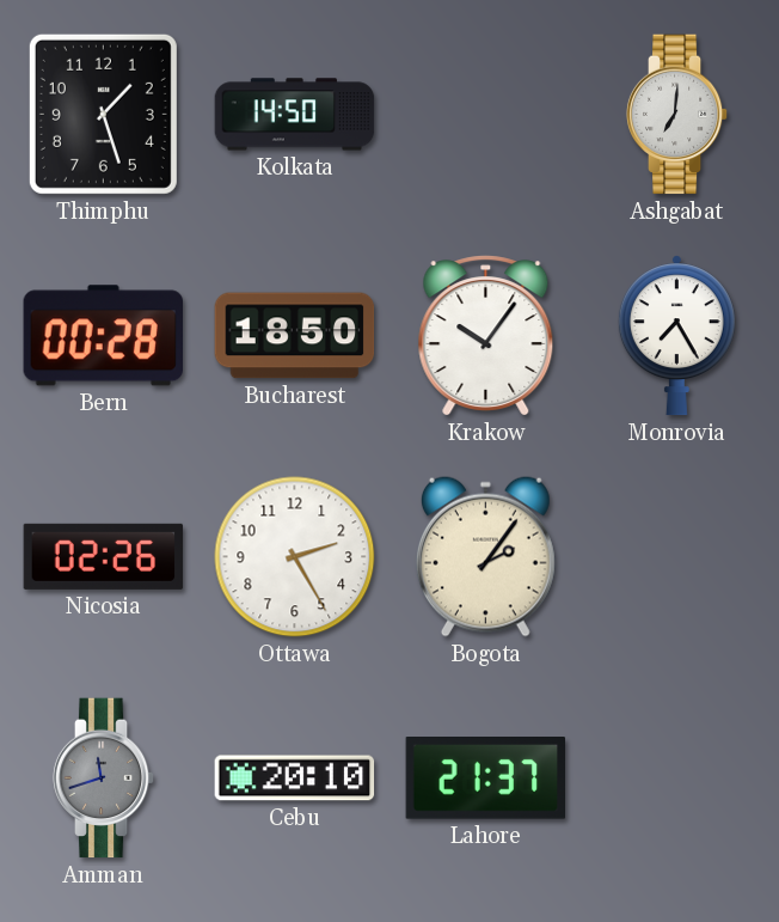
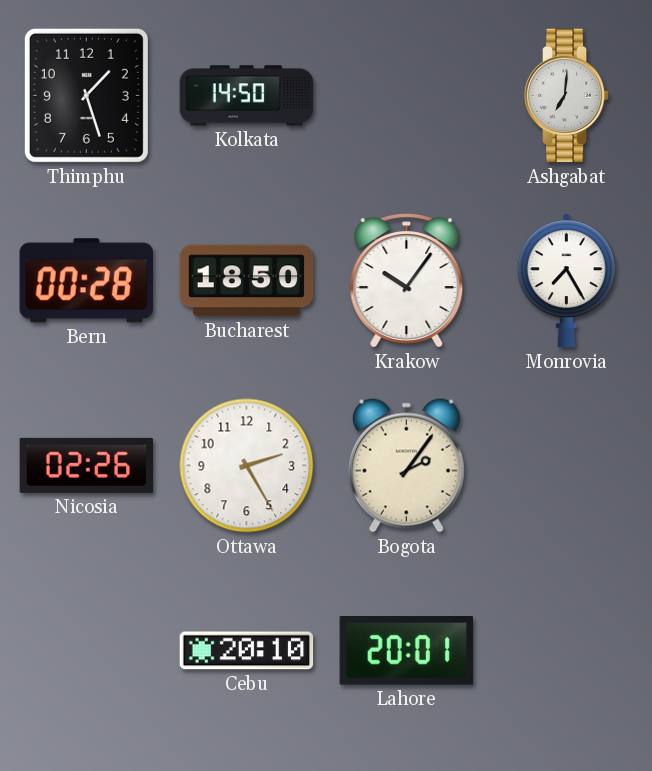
Amman: 11:42 -> none
Lahore: 21:37 -> 20:01
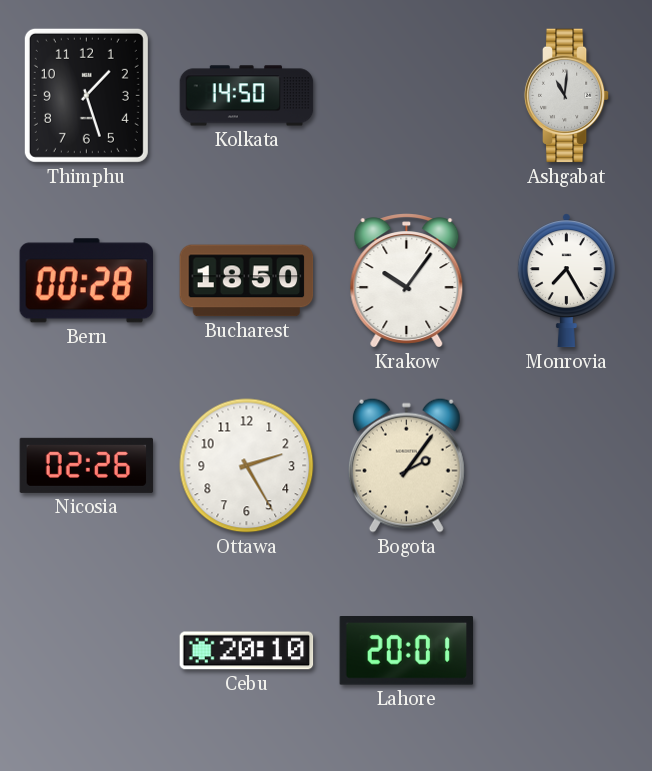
Ashgabat: 7:01 -> 11:01
